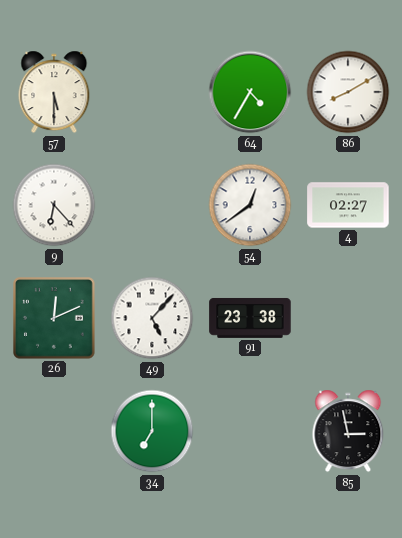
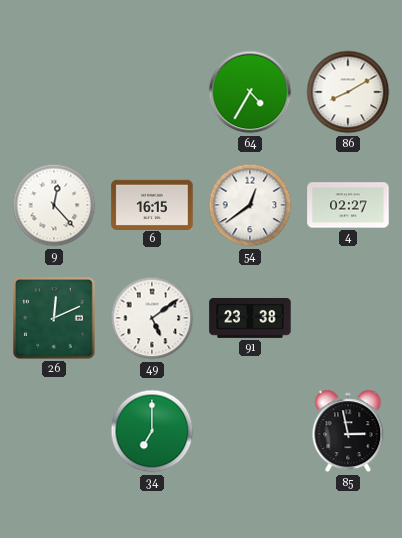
57: 5:30 -> none
9: 6:23 -> 12:23
6: none -> 16:15
49: 5:07 -> 5:09
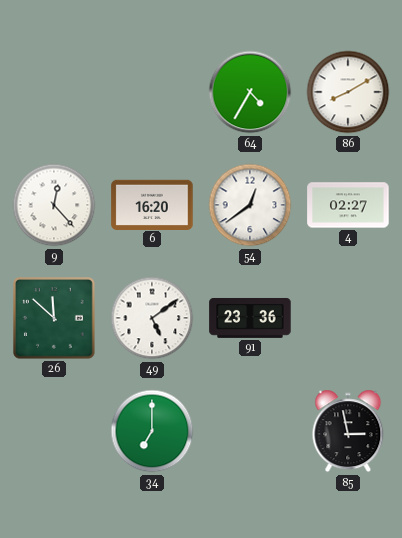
6: 16:15 -> 16:20
26: 12:11 -> 11:52
91: 23:38 -> 23:36
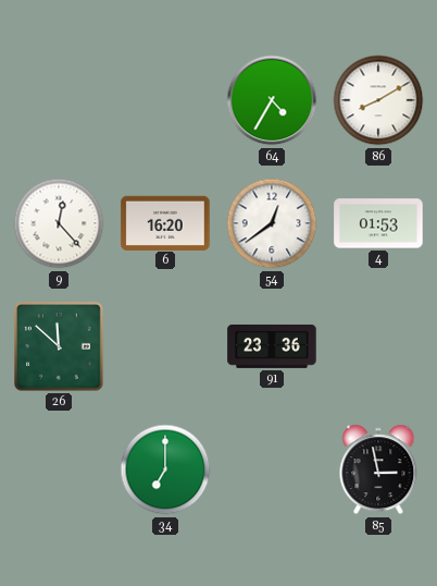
4: 02:27 -> 01:53
49: 5:09 -> none
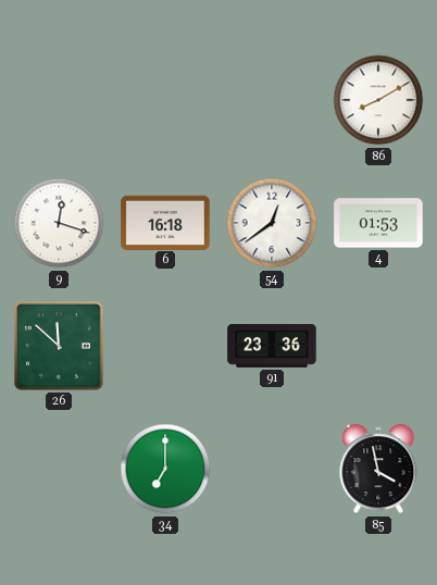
64: 4:35 -> none
9: 12:23 -> 12:18
6: 16:20 -> 16:18
85: 2:58 -> 3:58
